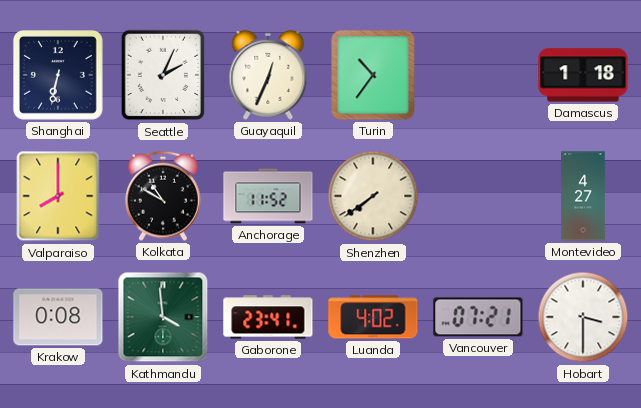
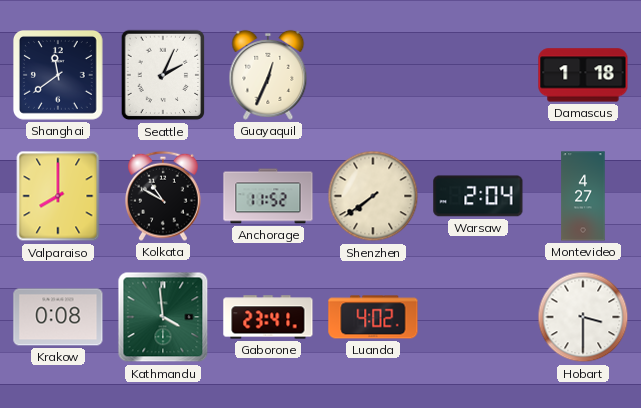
Shanghai: 6:32 -> 11:39
Turin: 10:36 -> none
Warsaw: none -> 2:04
Vancouver: 07:21 -> none
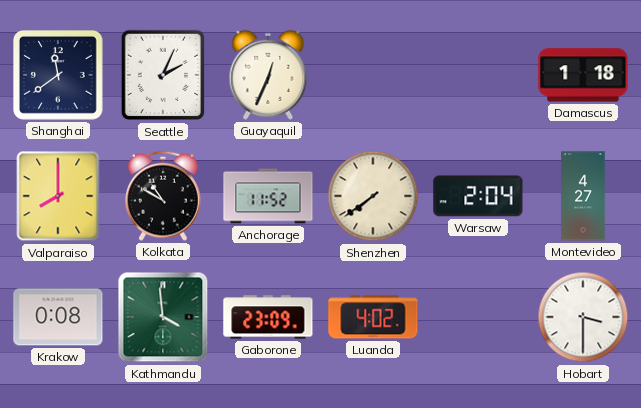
Gaborone: 23:41 -> 23:09
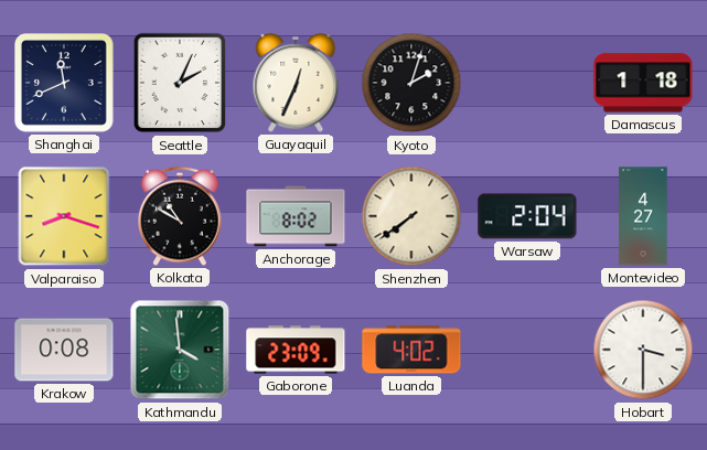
Shanghai: 11:39 -> 11:41
Kyoto: none -> 2:03
Valparaiso: 8:00 -> 8:18
Anchorage: 11:52 -> 8:02
